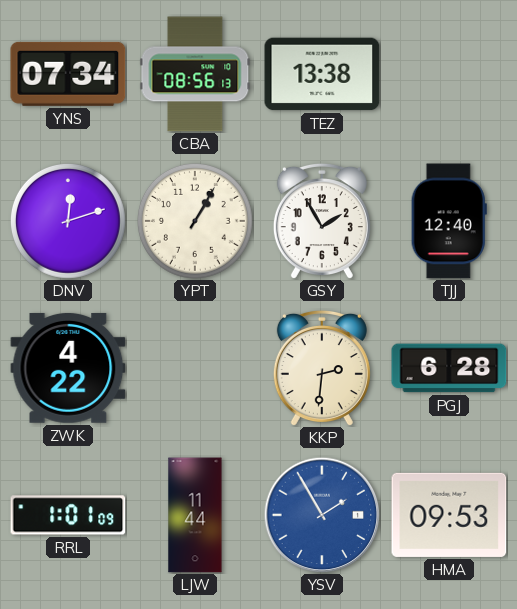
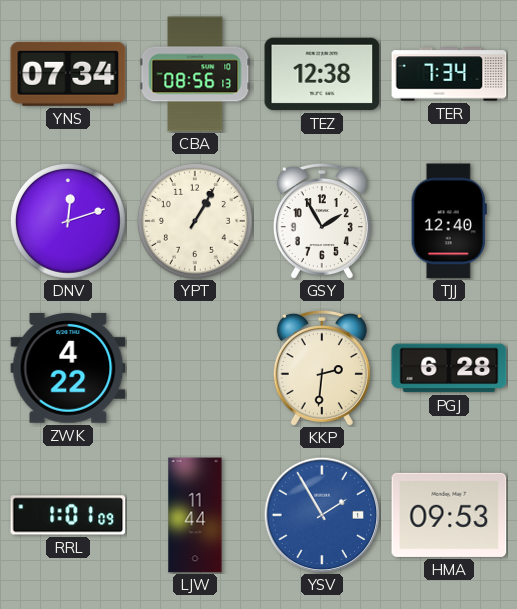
TEZ: 13:38 -> 12:38
TER: none -> 7:34
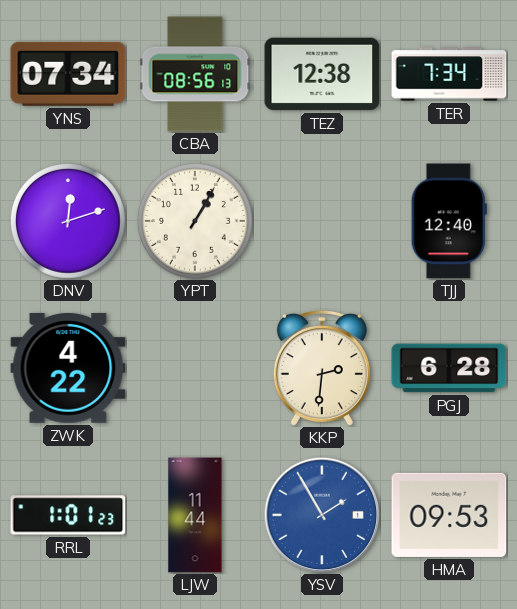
GSY: 1:55 -> none
RRL: 1:01:09 -> 1:01:23
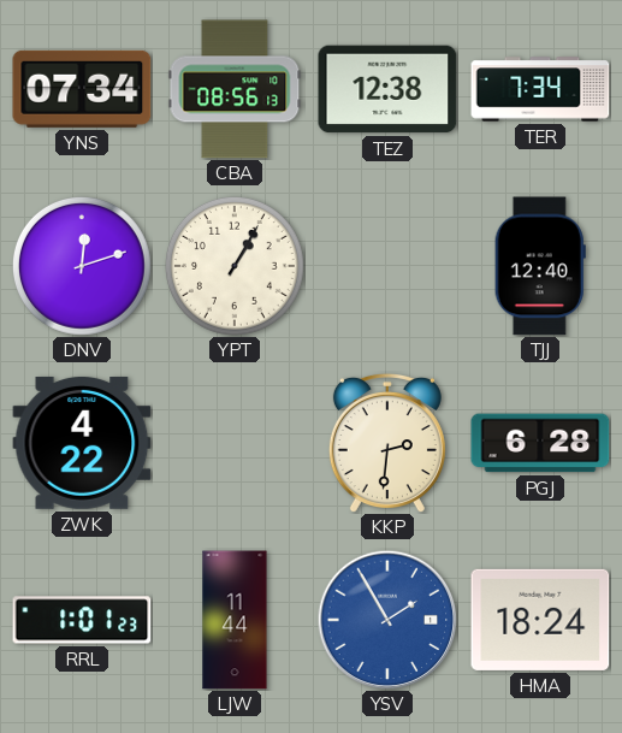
HMA: 09:53 -> 18:24
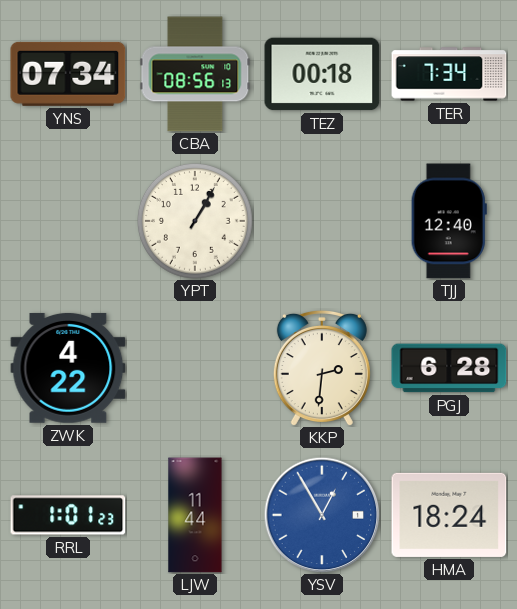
TEZ: 12:38 -> 00:18
DNV: 12:12 -> none
YSV: 1:55 -> 12:55
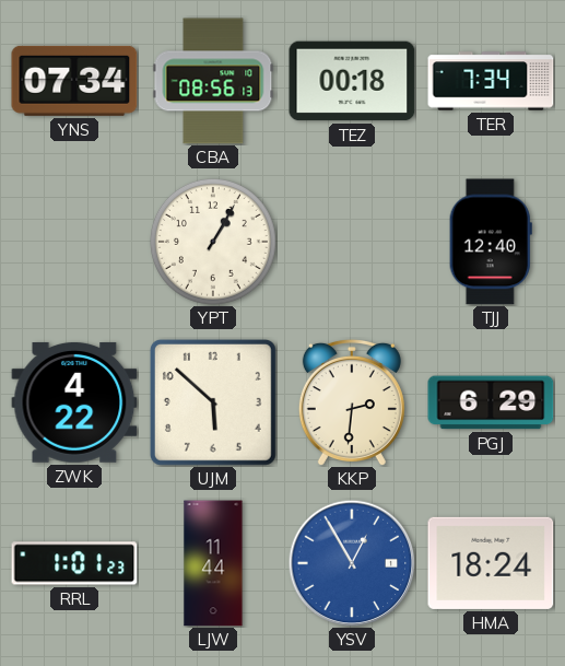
UJM: none -> 5:52
PGJ: 6:28 -> 6:29
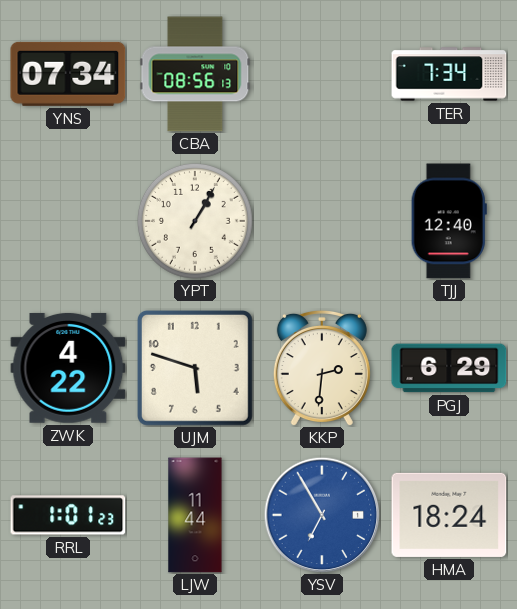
TEZ: 00:18 -> none
UJM: 5:52 -> 5:48
YSV: 12:55 -> 6:55
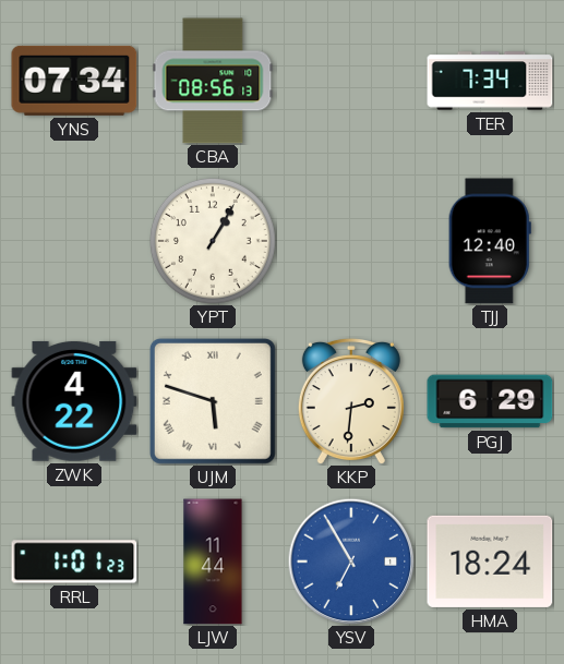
UJM numerals: Arabic -> Roman
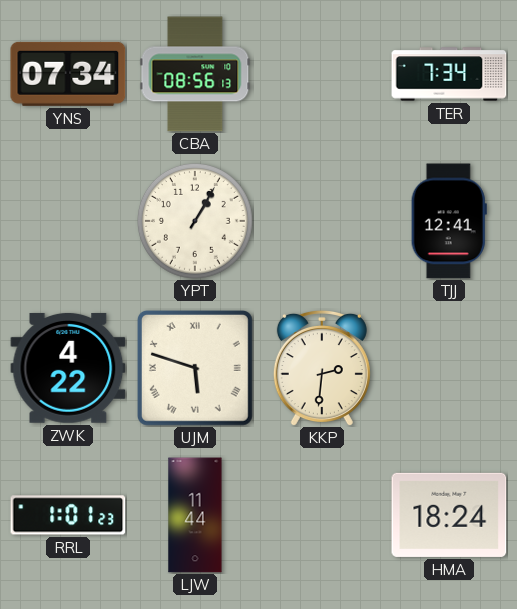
TJJ: 12:40 -> 12:41
PGJ: 6:29 -> none
YSV: 6:55 -> none
